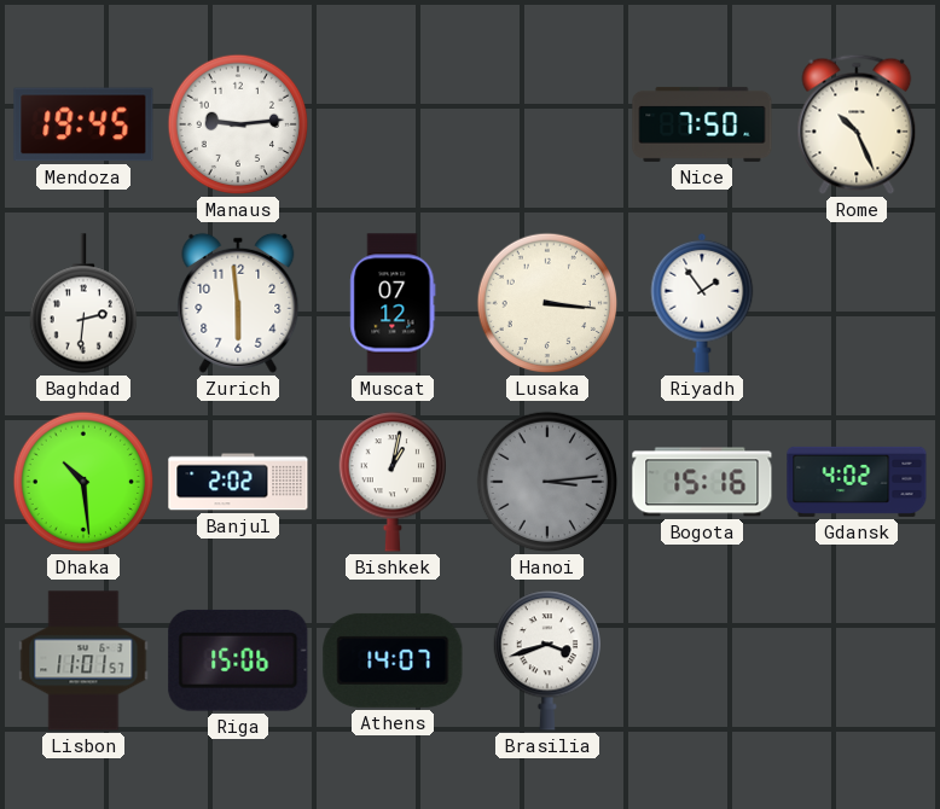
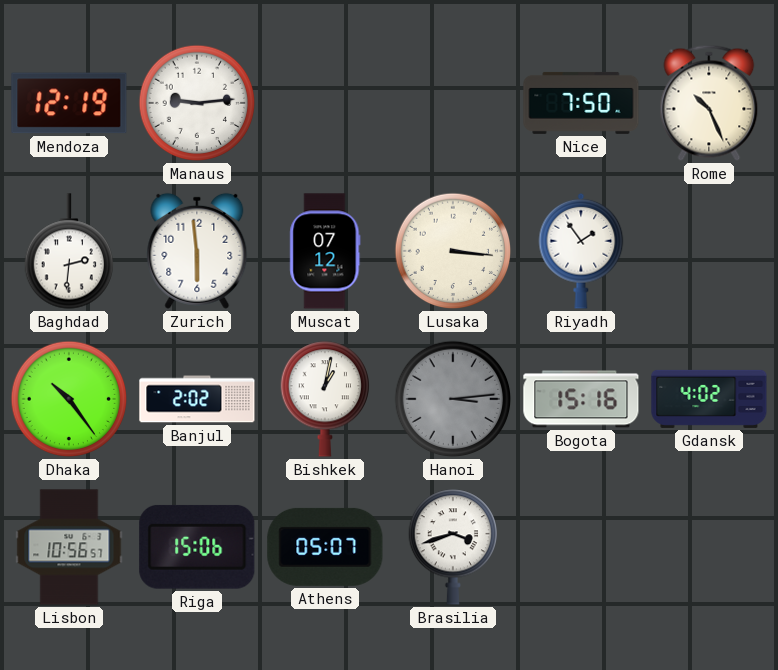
Mendoza: 19:45 -> 12:19
Dhaka: 10:29 -> 10:24
Lisbon: 11:01 -> 10:56
Athens: 14:07 -> 05:07
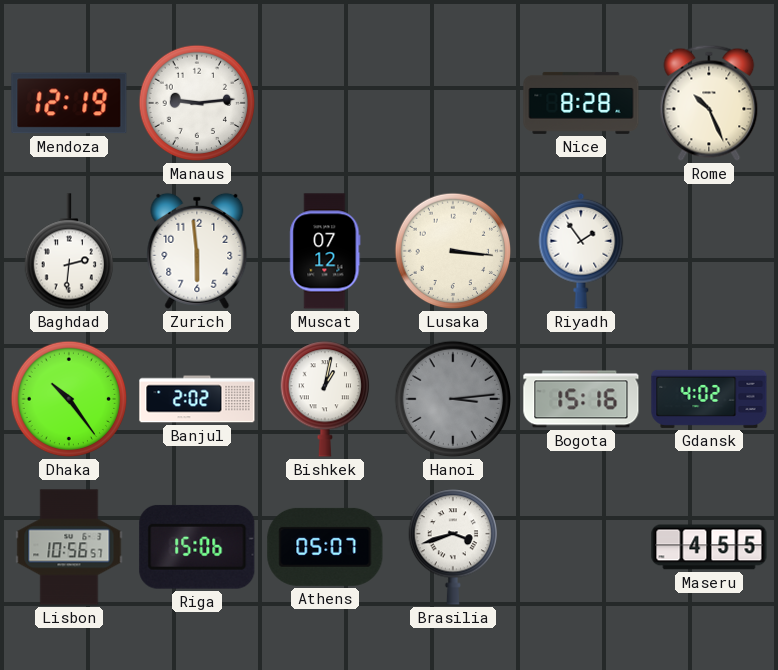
Nice: 7:50 -> 8:28
Maseru: none -> 4:55
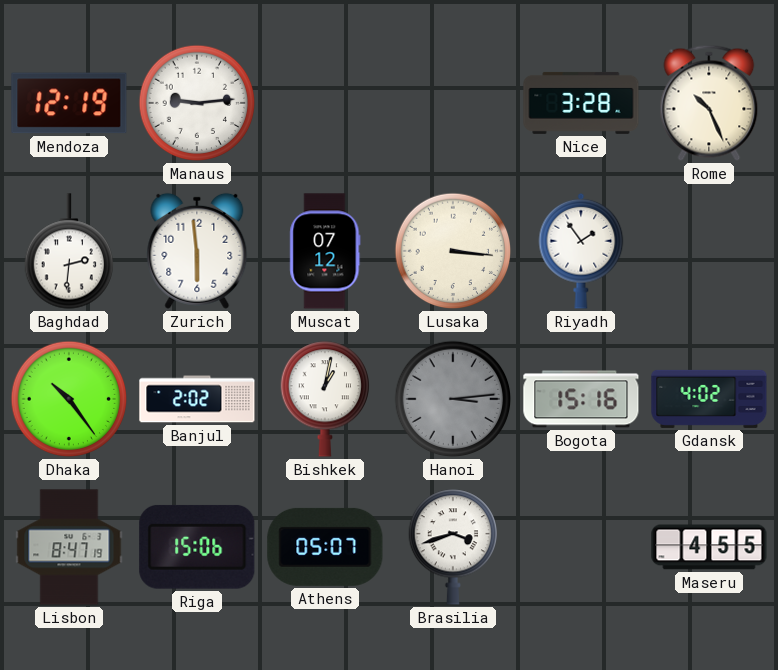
Nice: 8:28 -> 3:28
Lisbon: 10:56 -> 8:47
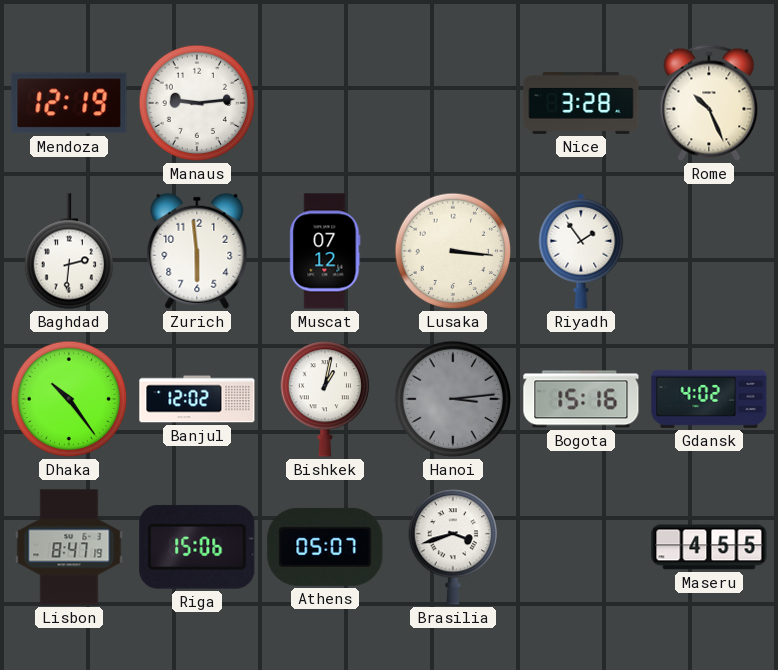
Banjul: 2:02 -> 12:02
